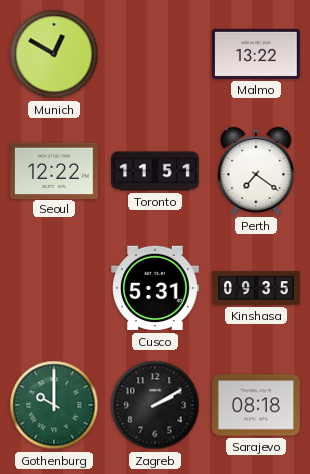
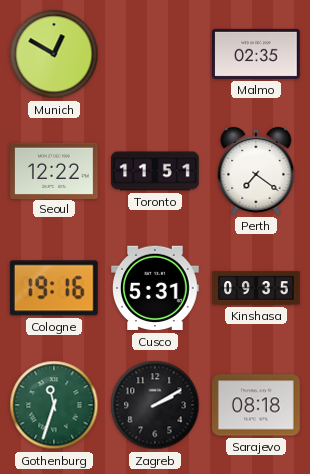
Malmo: 13:22 -> 02:35
Cologne: none -> 19:16
Gothenburg: 10:00 -> 11:33
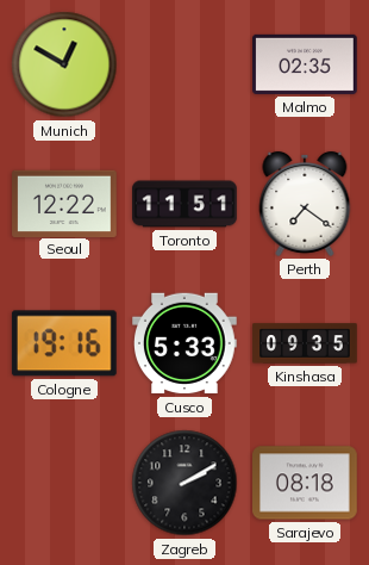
Cusco: 5:31 -> 5:33
Gothenburg: 11:33 -> none
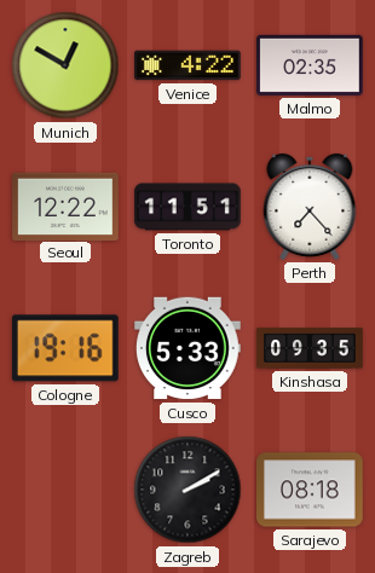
Venice: none -> 4:22
Perth: 7:21 -> 7:23
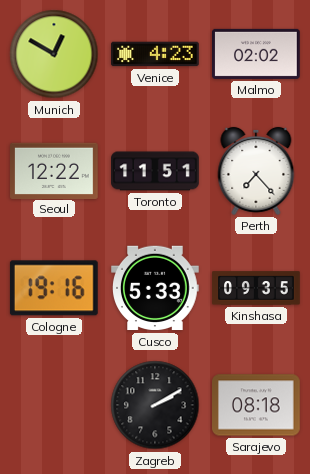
Venice: 4:22 -> 4:23
Malmo: 02:35 -> 02:02
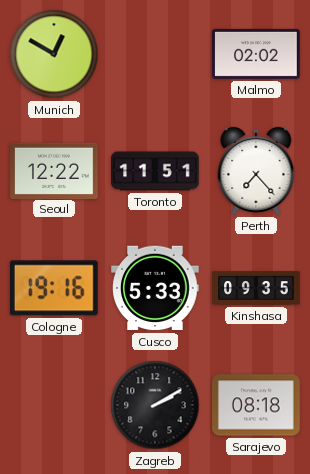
Venice: 4:23 -> none
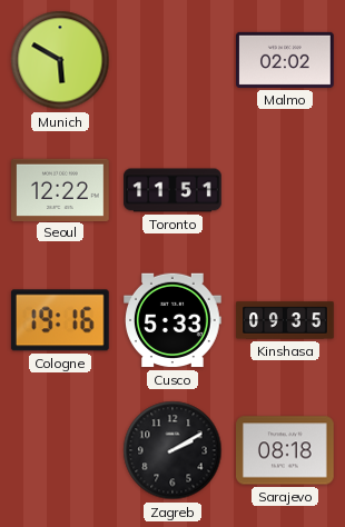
Munich: 12:50 -> 5:50
Perth: 7:23 -> none
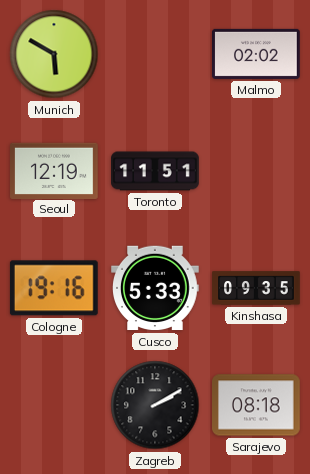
Seoul: 12:22 -> 12:19
